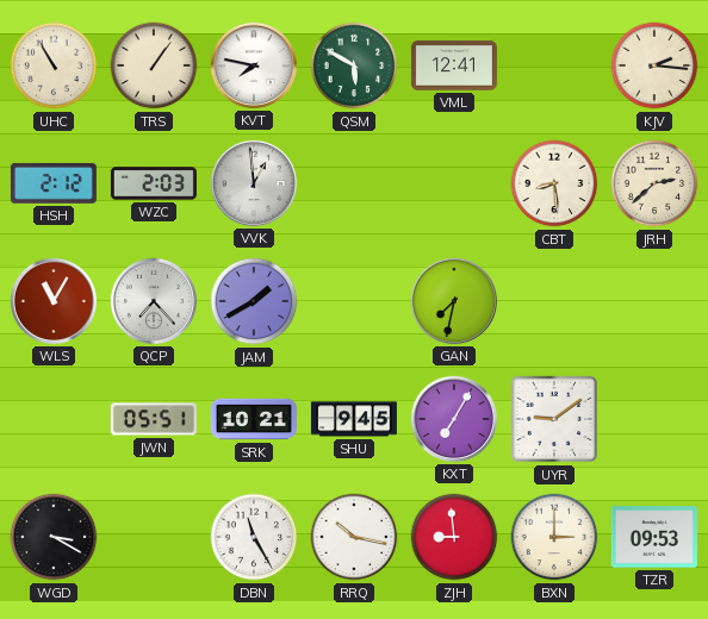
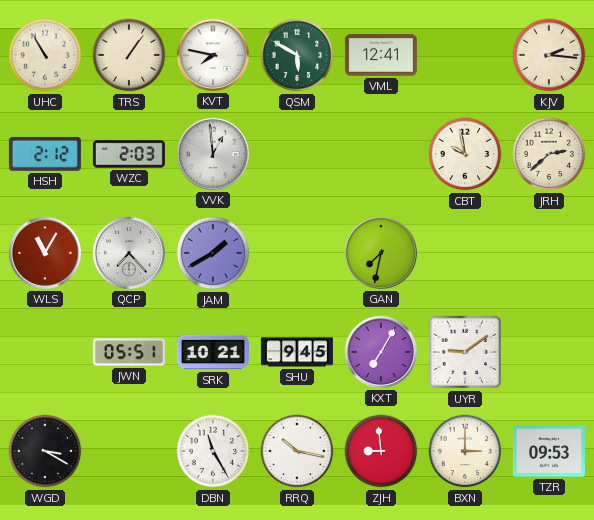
CBT: 8:29 -> 9:58
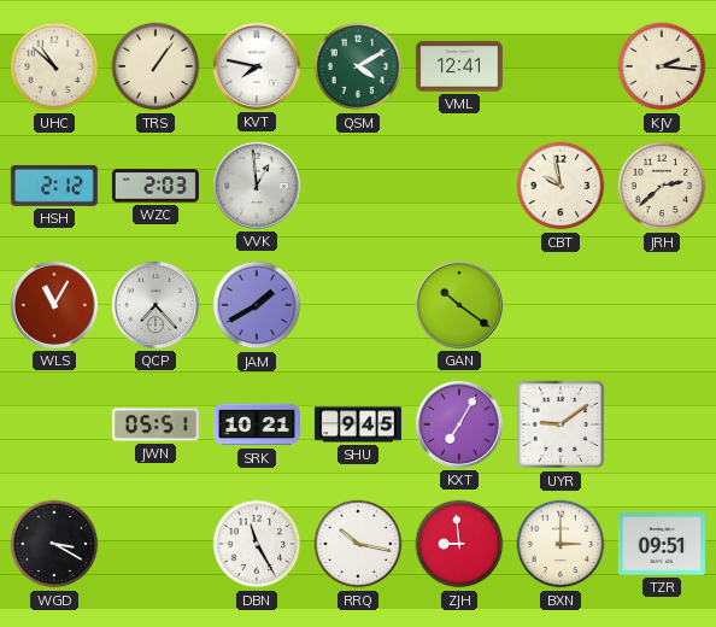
UHC: 10:55 -> 10:52
QSM: 5:50 -> 4:10
GAN: 7:32 -> 10:21
TZR: 09:53 -> 09:51
